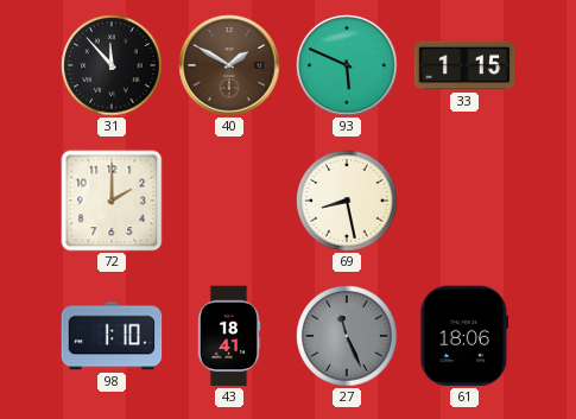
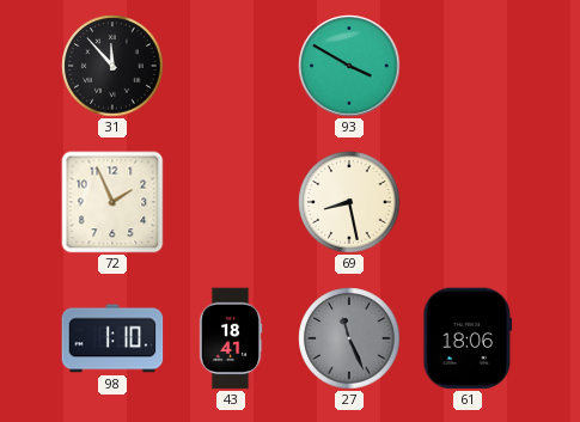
40: 1:50 -> none
93: 5:49 -> 3:50
33: 1:15 -> none
72: 2:00 -> 1:56
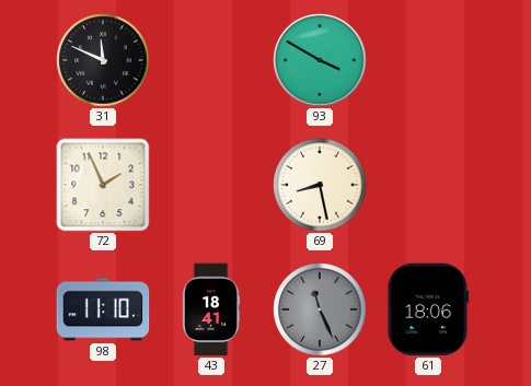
31: 11:53 -> 11:49
98: 1:10 -> 11:10
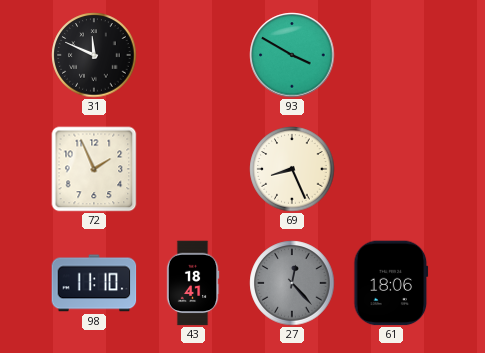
69: 8:28 -> 8:26
27: 11:26 -> 12:23
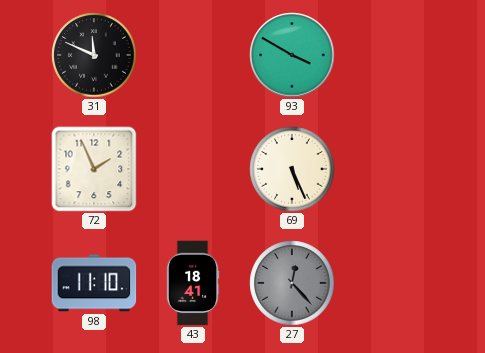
69: 8:26 -> 5:26
61: 18:06 -> none
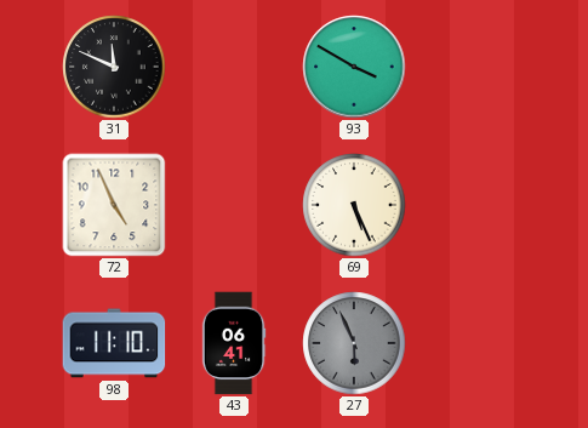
72: 1:56 -> 4:56
43: 18:41 -> 06:41
27: 12:23 -> 5:56
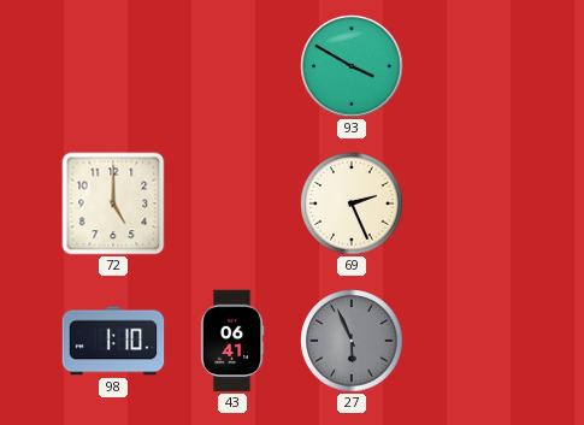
31: 11:49 -> none
72: 4:56 -> 5:00
69: 5:26 -> 2:26
98: 11:10 -> 1:10
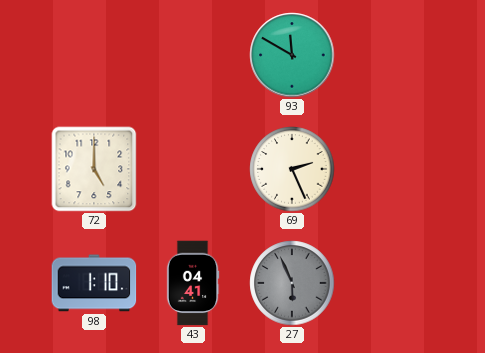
93: 3:50 -> 11:50
43: 06:41 -> 04:41
